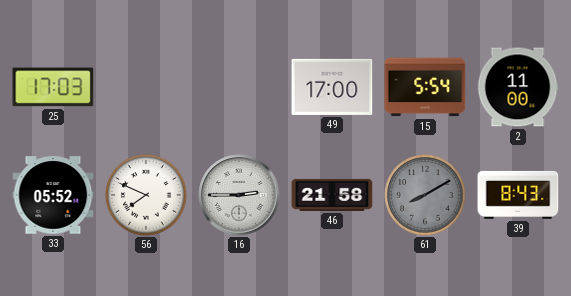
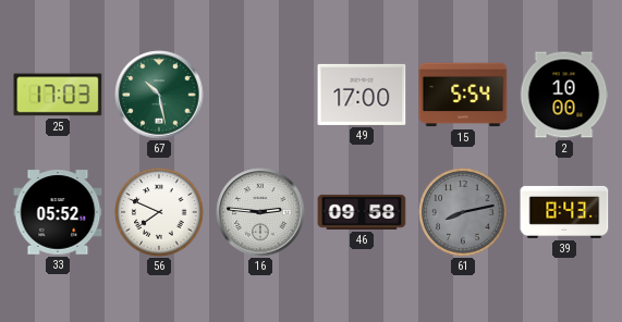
67: none -> 10:28
2: 11:00 -> 10:00
16: 2:45 -> 2:46
46: 21:58 -> 09:58
61: 8:10 -> 8:13
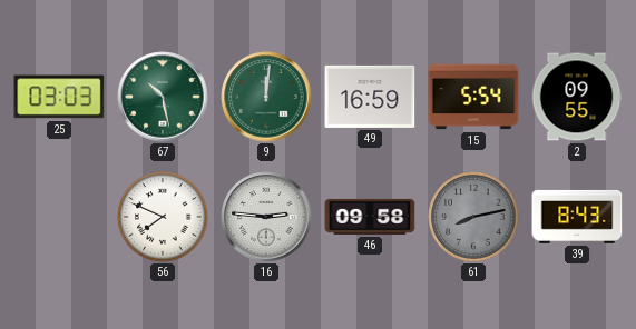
25: 17:03 -> 03:03
9: none -> 12:01
49: 17:00 -> 16:59
2: 10:00 -> 09:55
33: 05:52 -> none
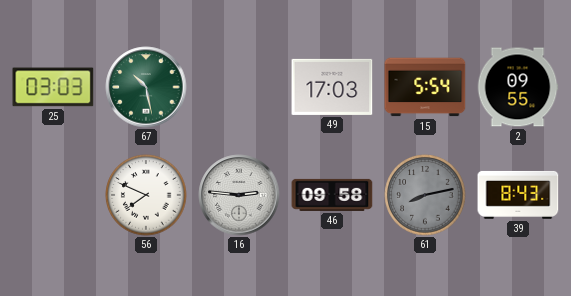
9: 12:01 -> none
49: 16:59 -> 17:03
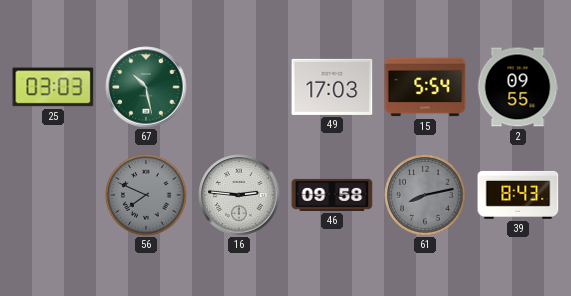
56 dial: white -> grey
